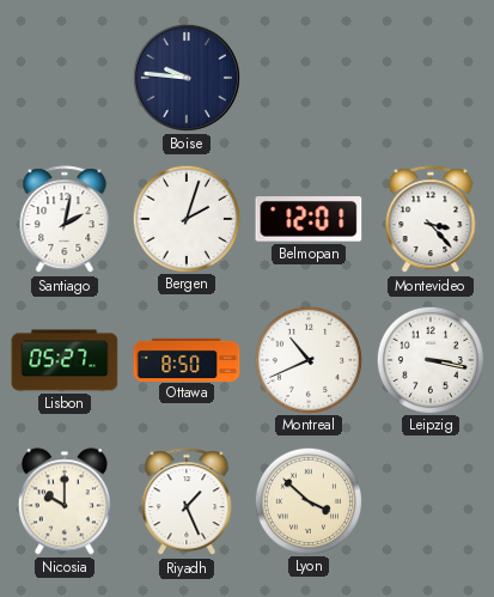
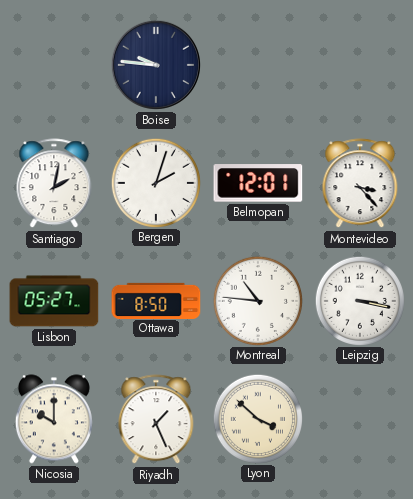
Montreal: 10:41 -> 10:46
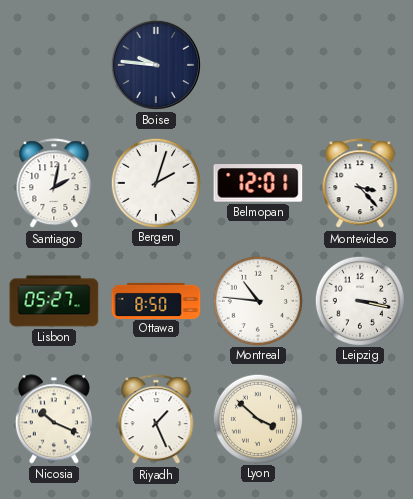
Nicosia: 10:00 -> 10:19
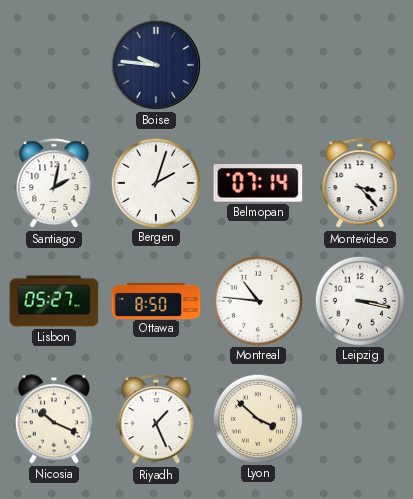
Belmopan: 12:01 -> 07:14
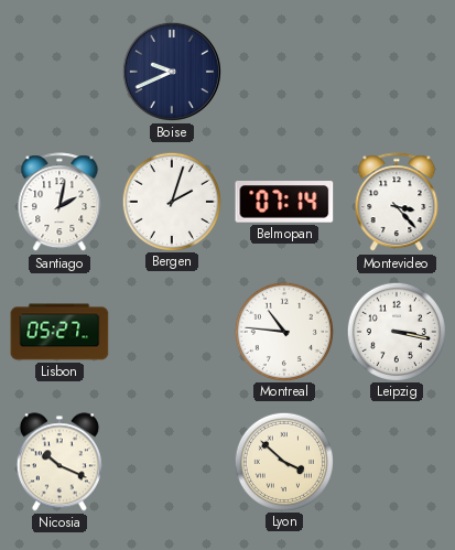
Boise: 9:46 -> 9:41
Ottawa: 8:50 -> none
Riyadh: 1:26 -> none
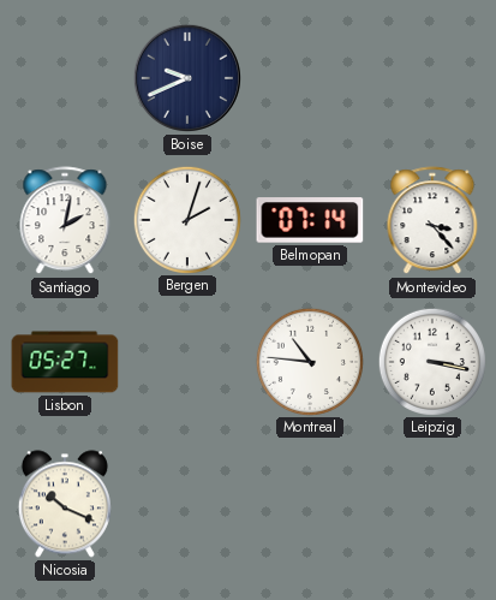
Lyon: 3:52 -> none
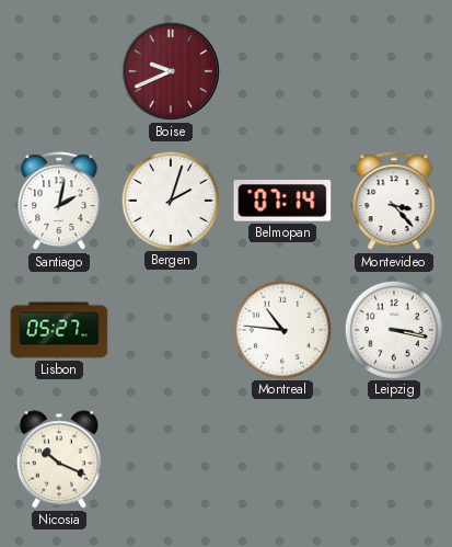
Boise dial: navy -> burgundy
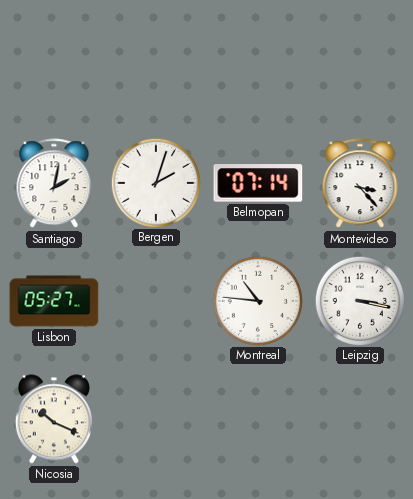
Boise: 9:41 -> none
